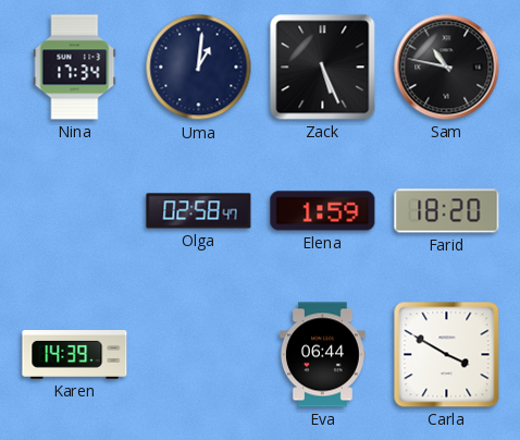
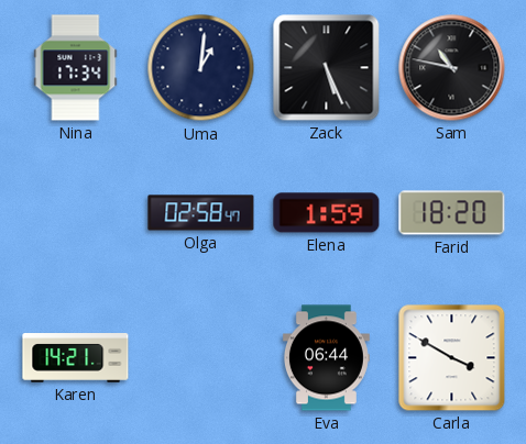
Karen: 14:39 -> 14:21
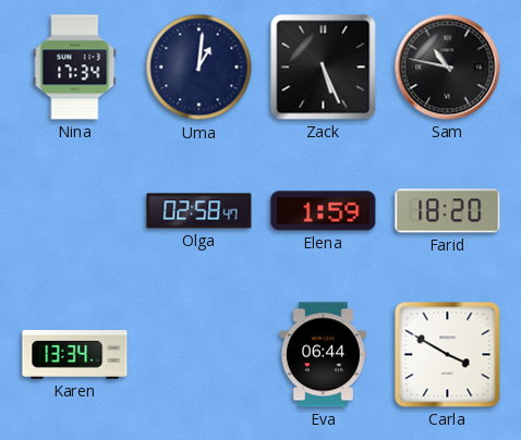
Karen: 14:21 -> 13:34
